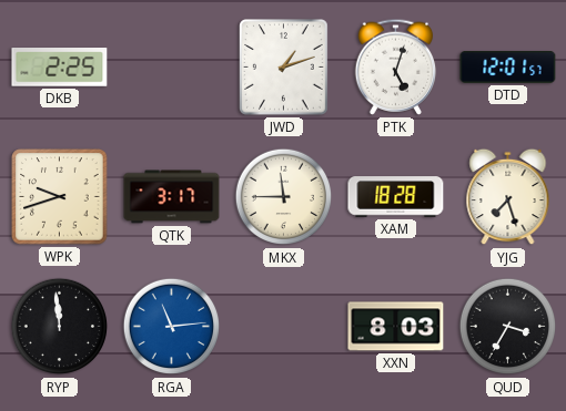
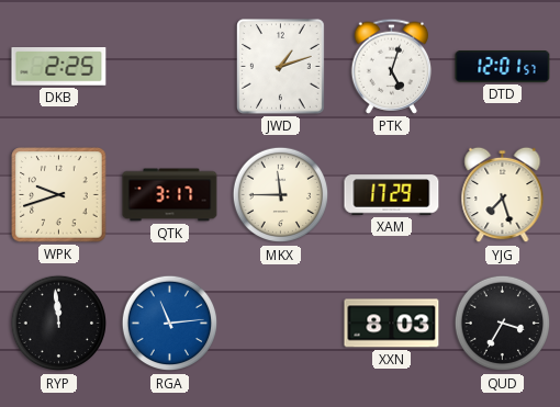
XAM: 18:28 -> 17:29
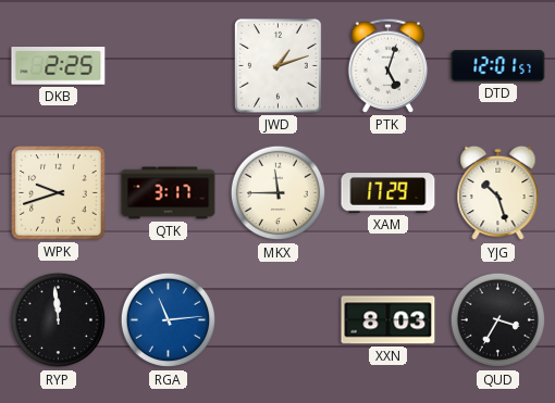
YJG: 7:27 -> 10:27
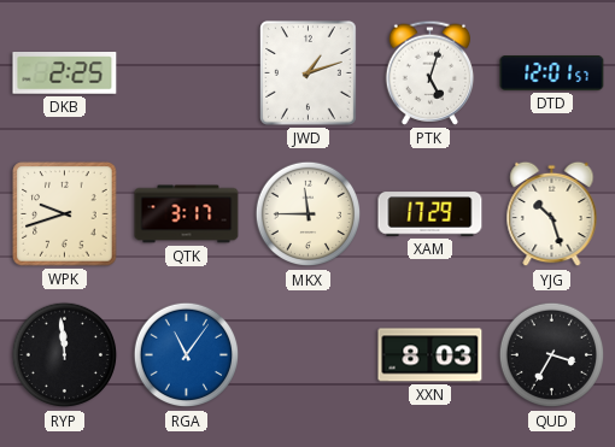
RGA: 11:14 -> 11:06
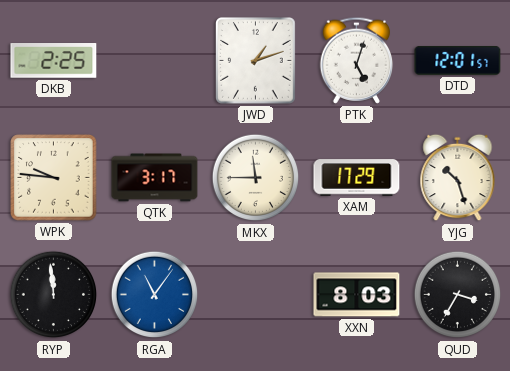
WPK: 9:42 -> 9:46
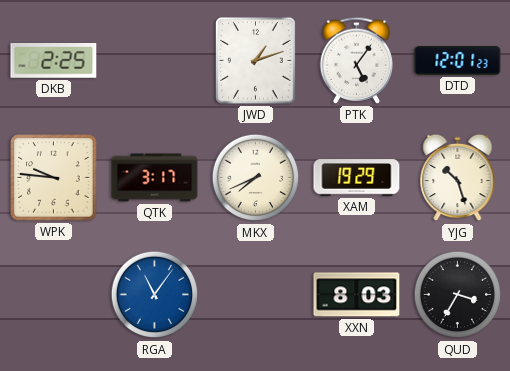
PTK: 5:03 -> 5:06
DTD: 12:01:57 -> 12:01:23
MKX: 11:45 -> 7:41
XAM: 17:29 -> 19:29
RYP: 11:59 -> none
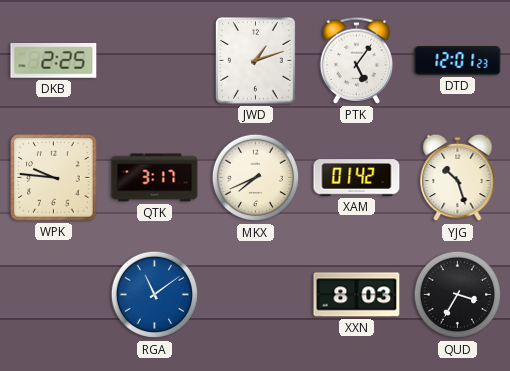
XAM: 19:29 -> 01:42
RGA: 11:06 -> 11:09
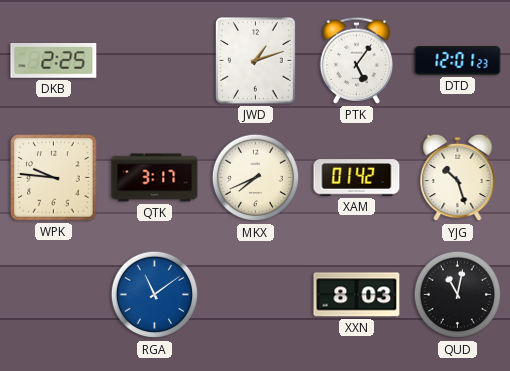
QUD: 3:35 -> 11:02
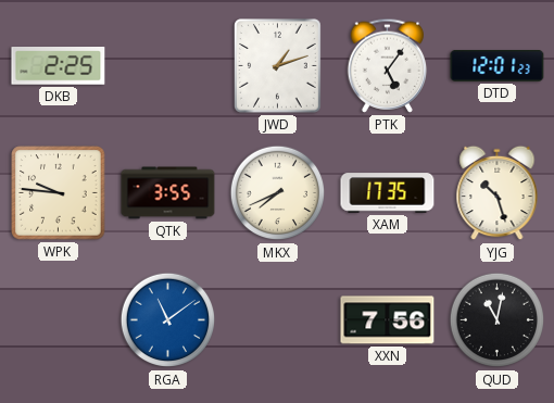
QTK: 3:17 -> 3:55
XAM: 01:42 -> 17:35
XXN: 8:03 -> 7:56
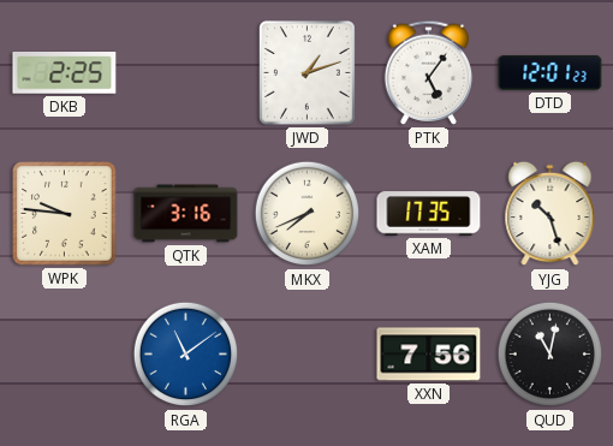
QTK: 3:55 -> 3:16
